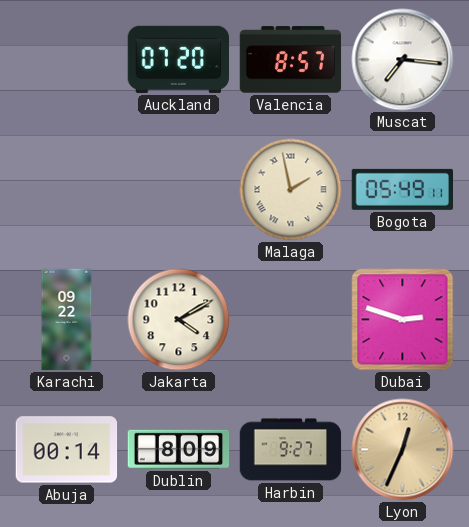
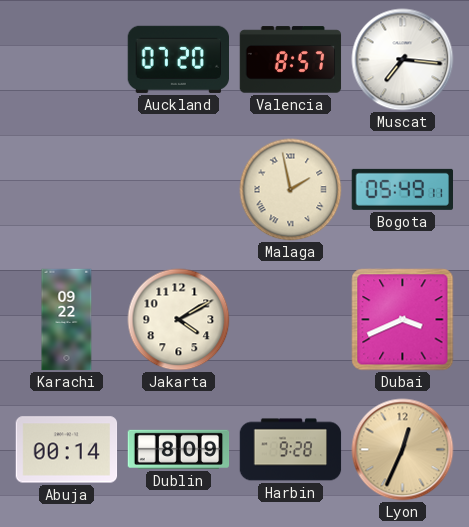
Dubai: 2:48 -> 3:41
Harbin: 9:27 -> 9:28
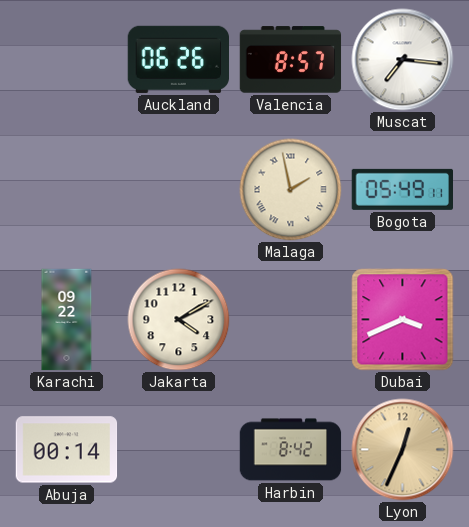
Auckland: 07:20 -> 06:26
Dublin: 8:09 -> none
Harbin: 9:28 -> 8:42
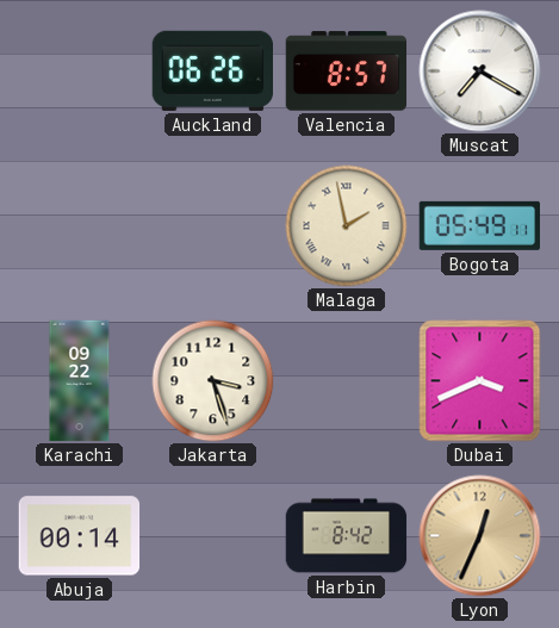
Muscat: 7:16 -> 7:20
Jakarta: 4:10 -> 3:27
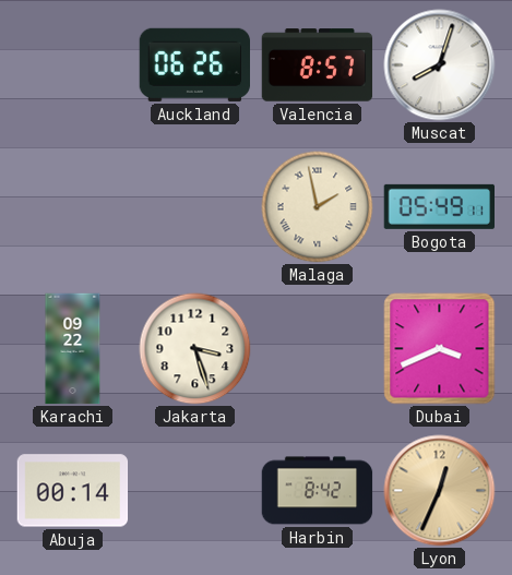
Muscat: 7:20 -> 8:03
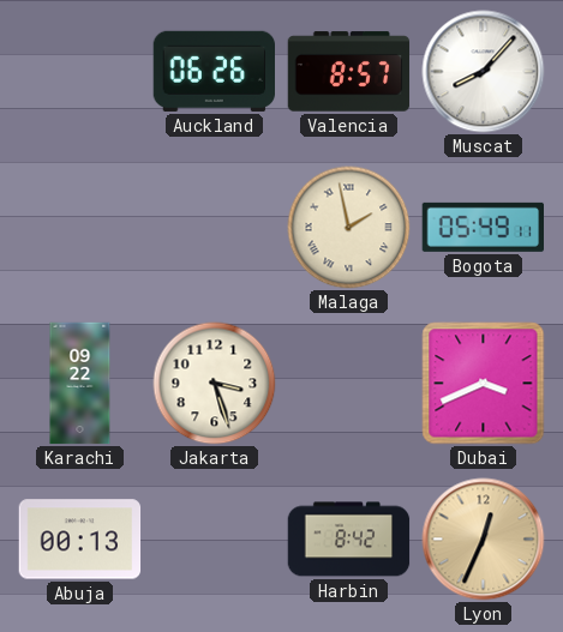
Muscat: 8:03 -> 8:07
Abuja: 00:14 -> 00:13
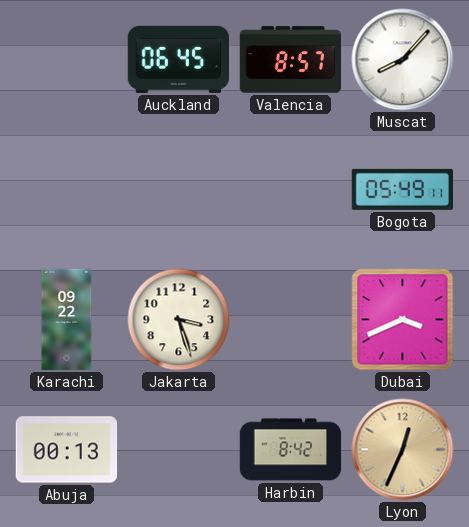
Auckland: 06:26 -> 06:45
Malaga: 1:58 -> none
